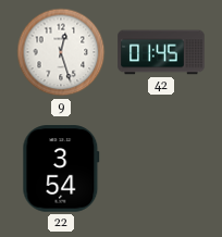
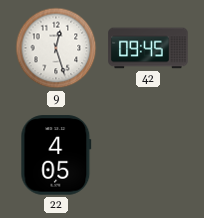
42: 01:45 -> 09:45
22: 3:54 -> 4:05
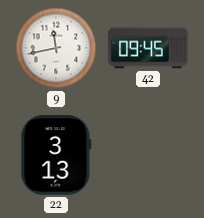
9: 12:27 -> 11:43
22: 4:05 -> 3:13
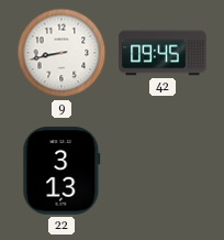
9: 11:43 -> 8:43
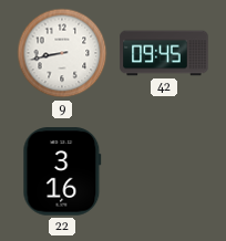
22: 3:13 -> 3:16
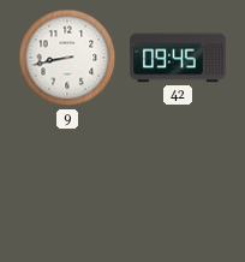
22: 3:16 -> none
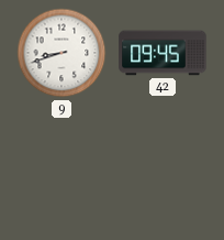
9: 8:43 -> 8:42
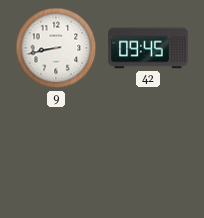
9: 8:42 -> 8:43
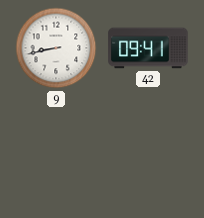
42: 09:45 -> 09:41
